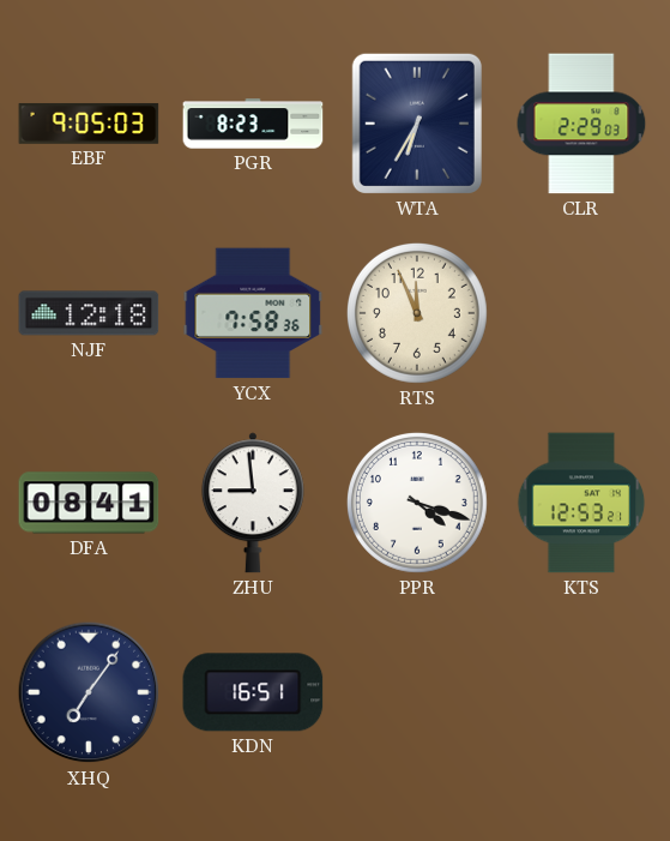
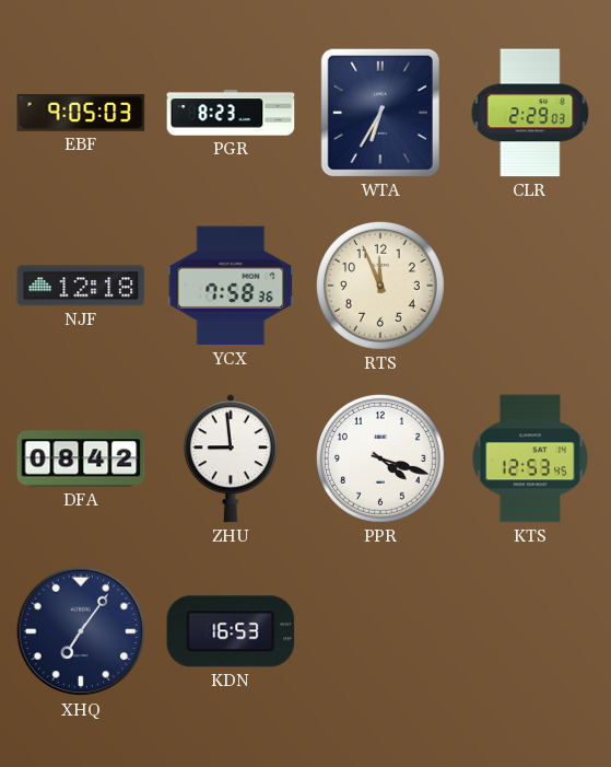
DFA: 08:41 -> 08:42
KTS: 12:53:21 -> 12:53:45
KDN: 16:51 -> 16:53
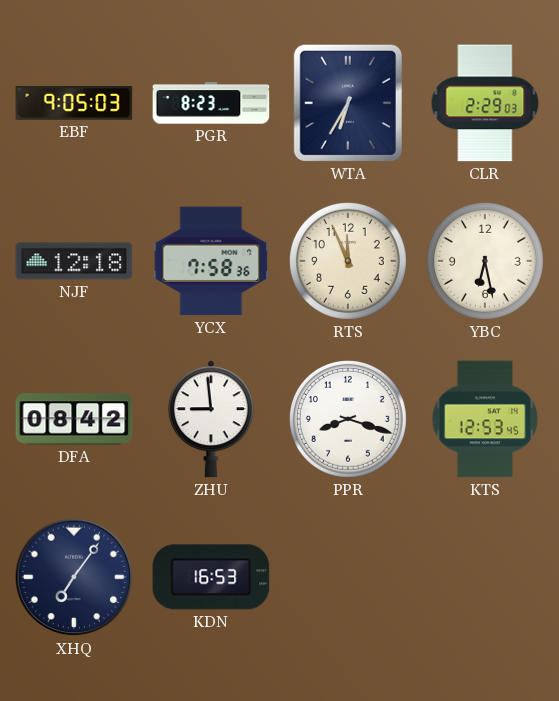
YBC: none -> 6:28
PPR: 4:18 -> 8:18
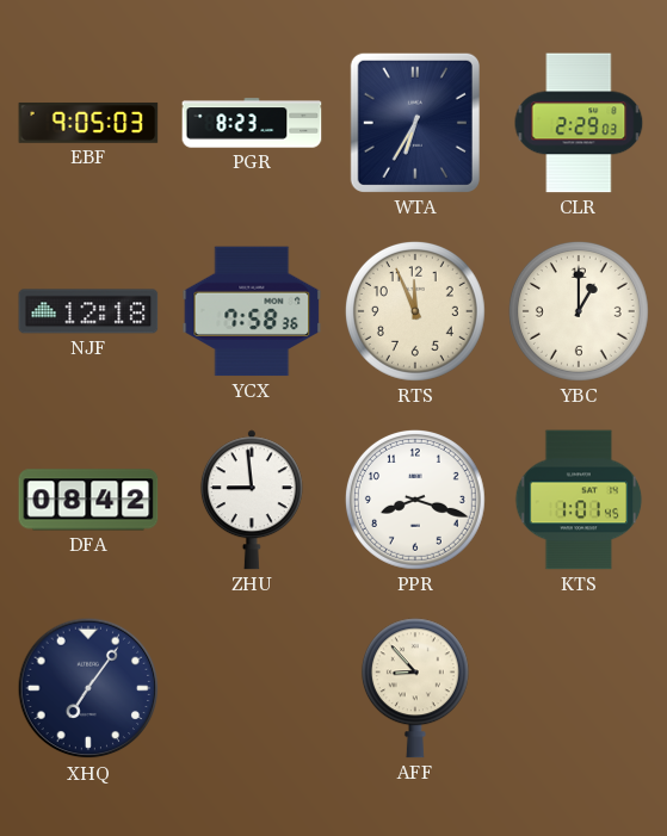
YBC: 6:28 -> 1:00
KTS: 12:53 -> 1:01
KDN: 16:53 -> none
AFF: none -> 8:53
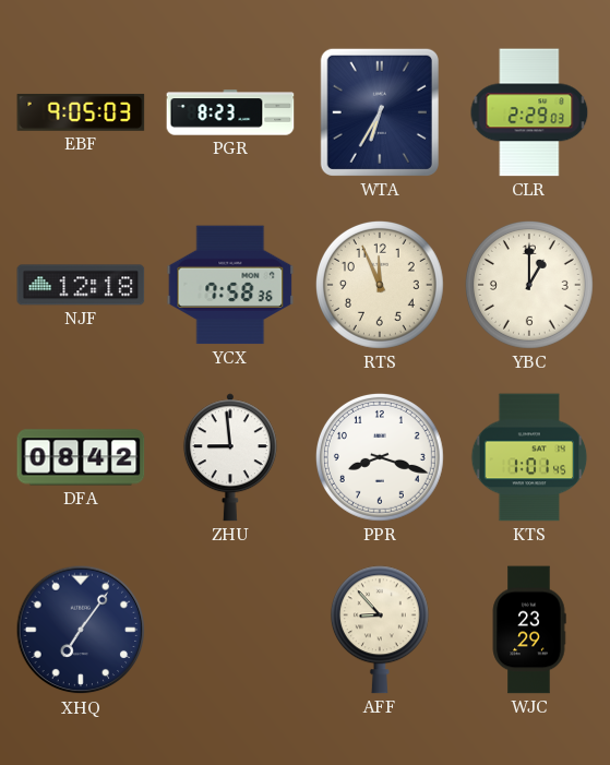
WJC: none -> 23:29
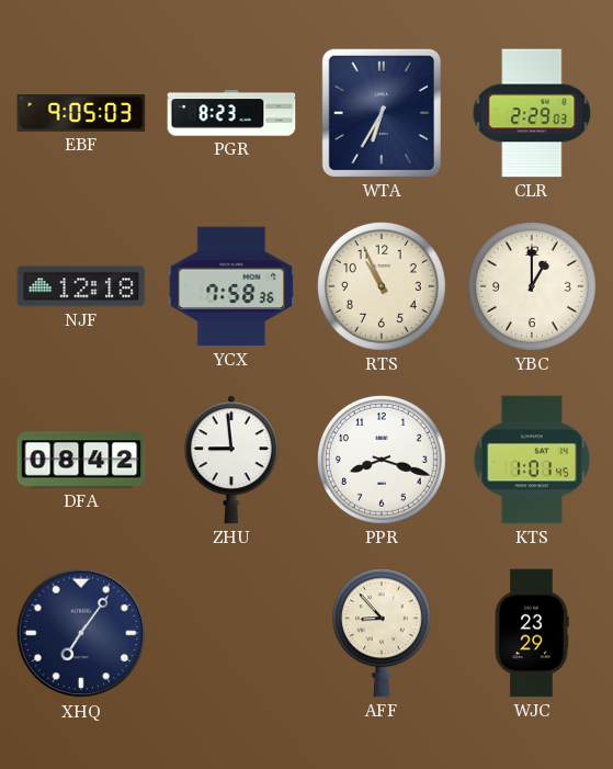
RTS: 11:56 -> 10:56
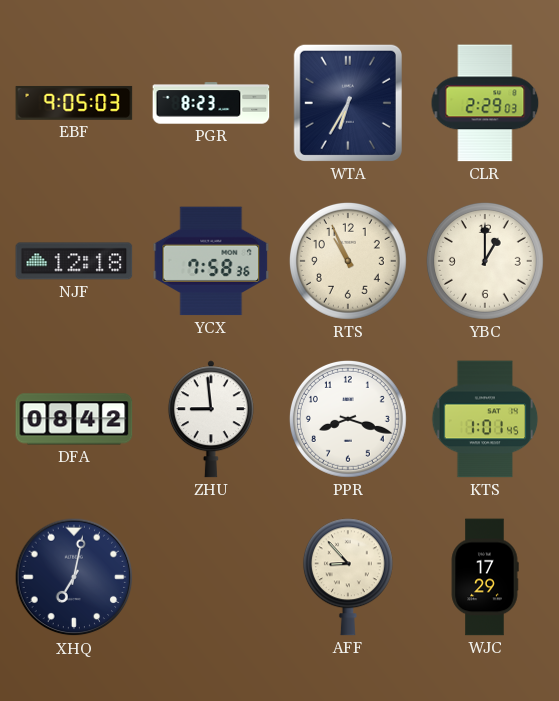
XHQ: 7:06 -> 7:02
WJC: 23:29 -> 17:29
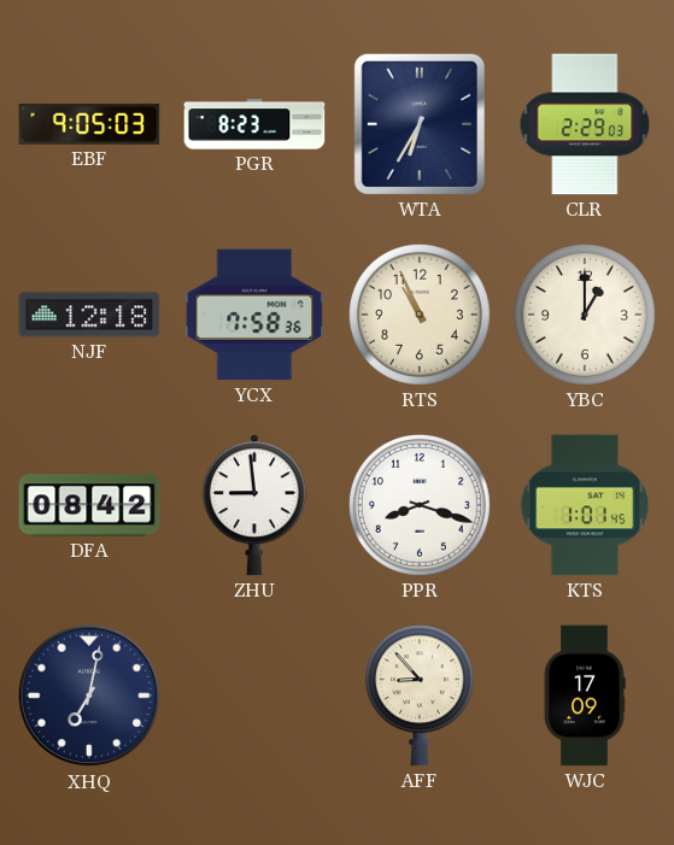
WJC: 17:29 -> 17:09
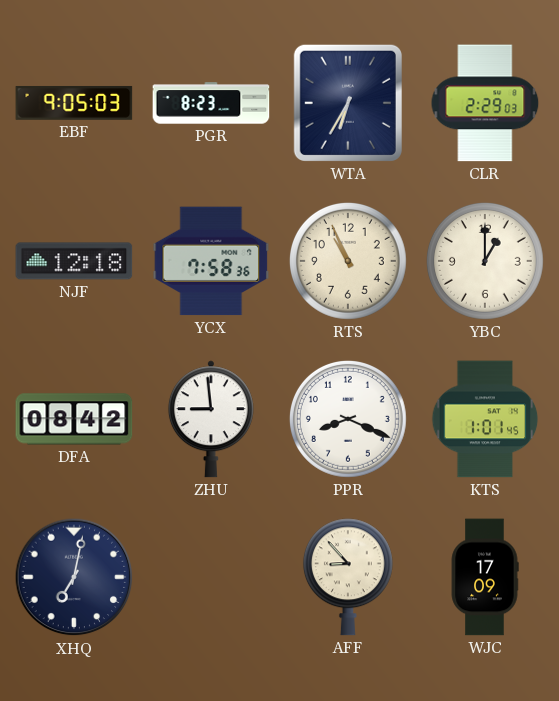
PPR: 8:18 -> 8:19
